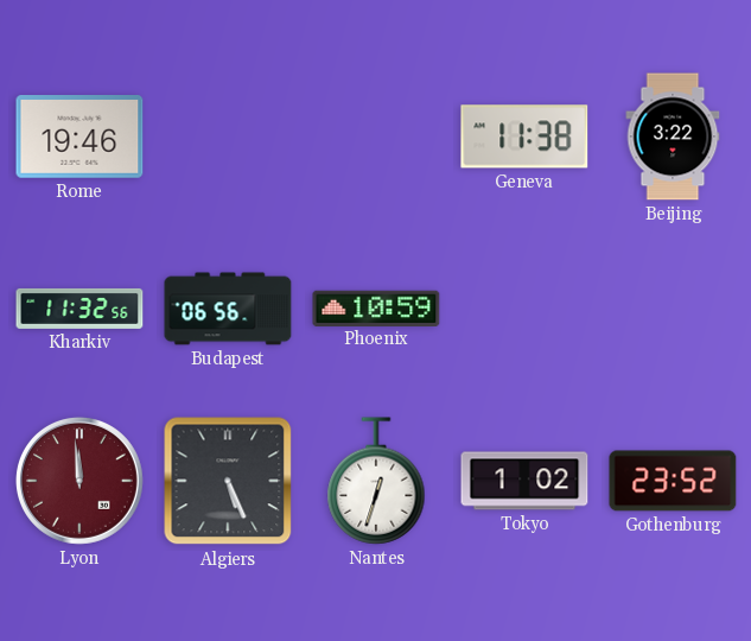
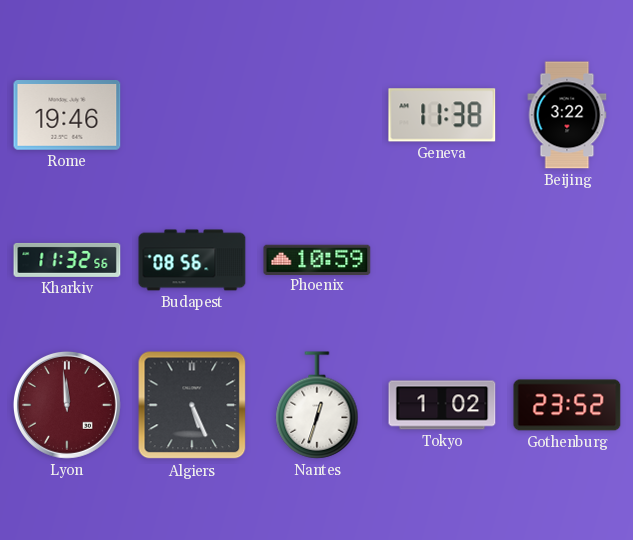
Budapest: 06:56 -> 08:56
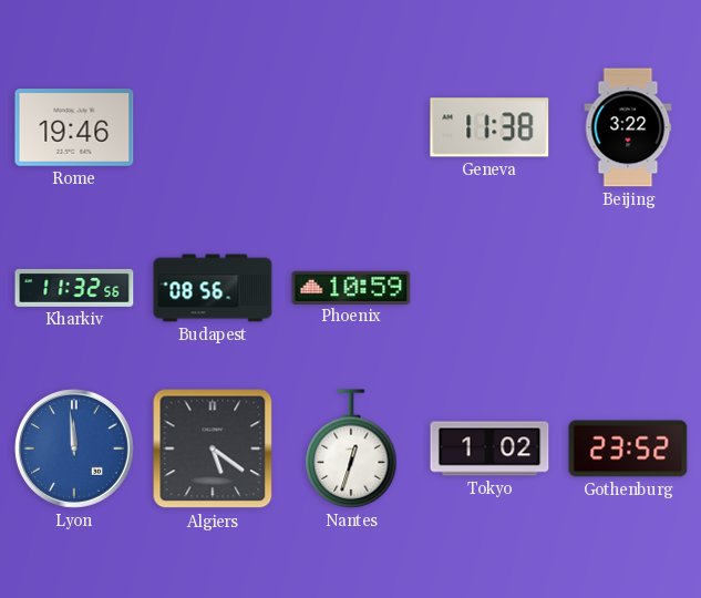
Lyon dial: burgundy -> blue
Algiers: 5:26 -> 5:21
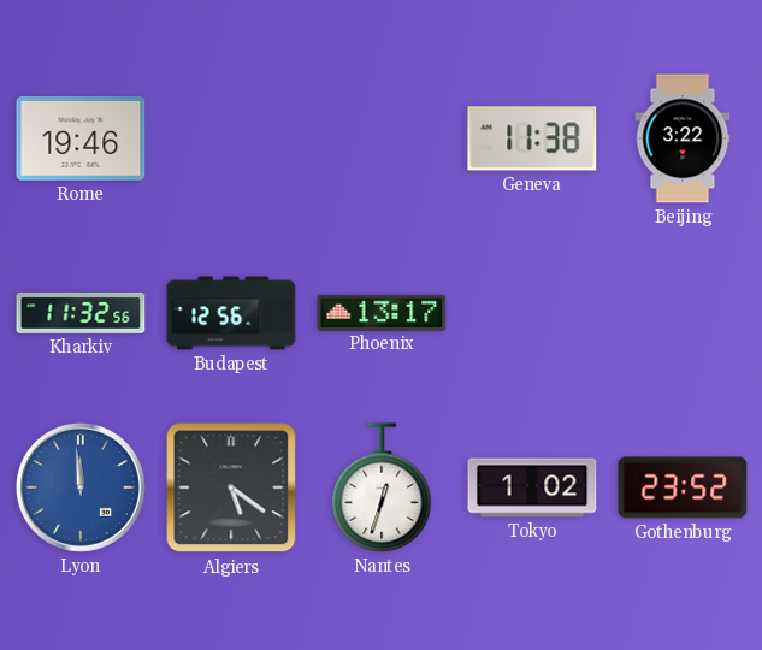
Budapest: 08:56 -> 12:56
Phoenix: 10:59 -> 13:17
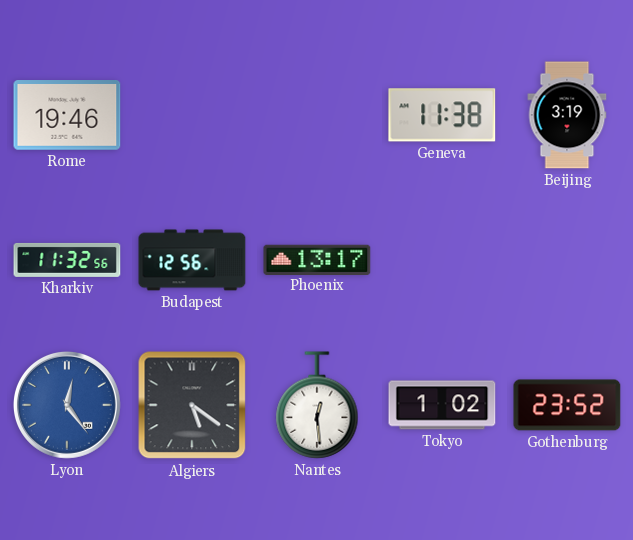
Beijing: 3:22 -> 3:19
Lyon: 11:59 -> 12:24
Nantes: 12:33 -> 12:29
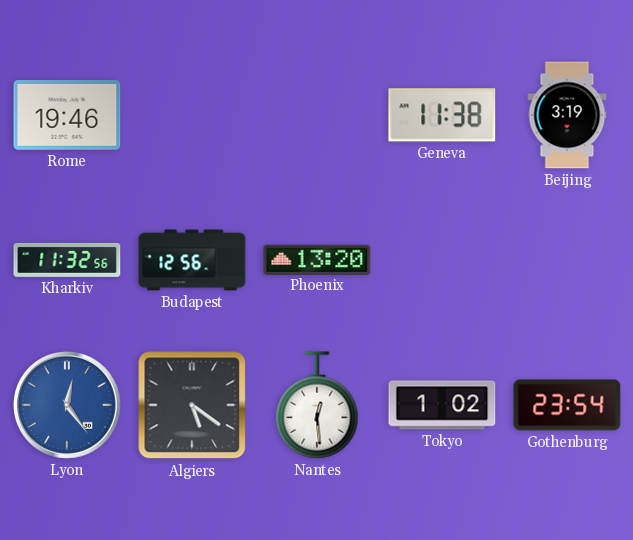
Phoenix: 13:17 -> 13:20
Gothenburg: 23:52 -> 23:54
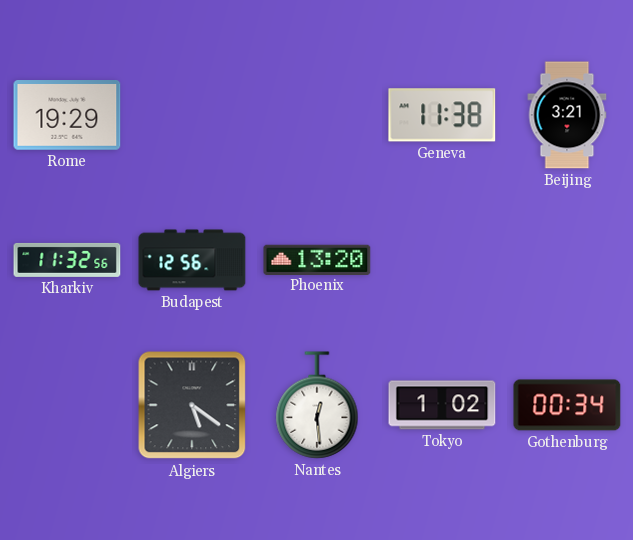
Rome: 19:46 -> 19:29
Beijing: 3:19 -> 3:21
Lyon: 12:24 -> none
Gothenburg: 23:54 -> 00:34
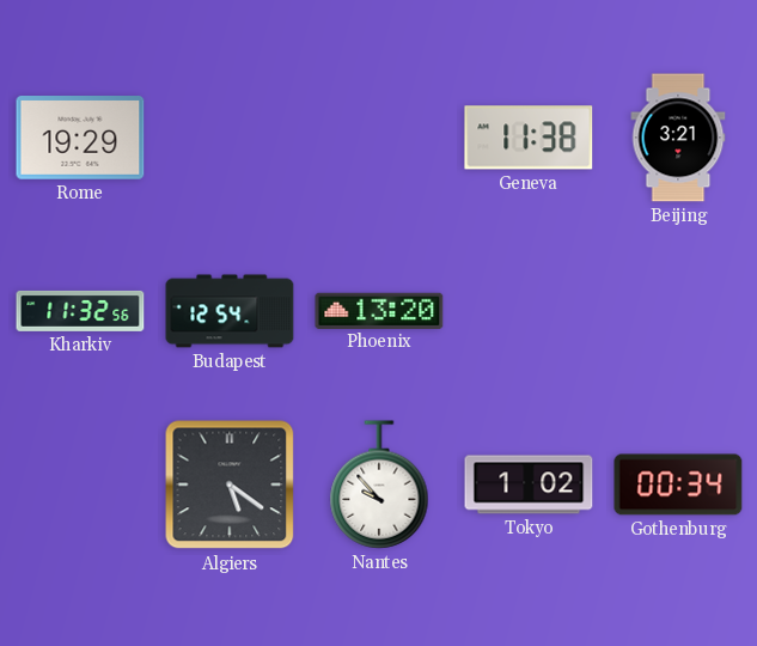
Budapest: 12:56 -> 12:54
Nantes: 12:29 -> 9:53
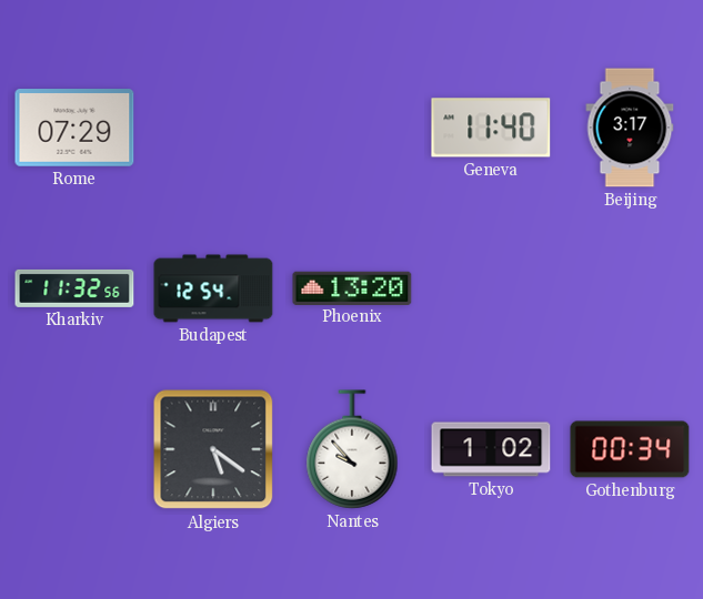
Rome: 19:29 -> 07:29
Geneva: 11:38 -> 11:40
Beijing: 3:21 -> 3:17
